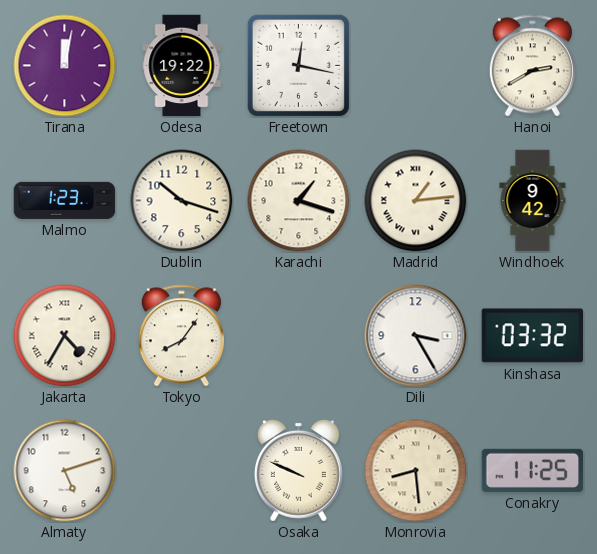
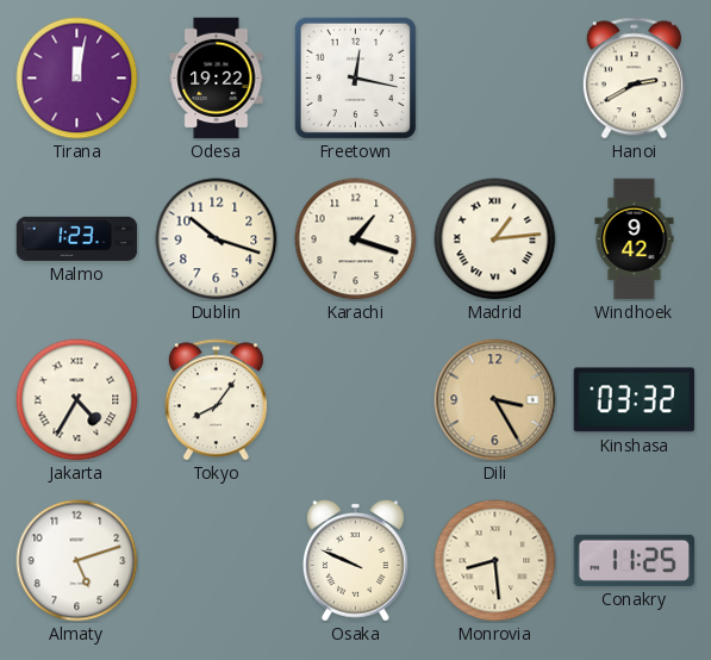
Dili dial: white -> champagne
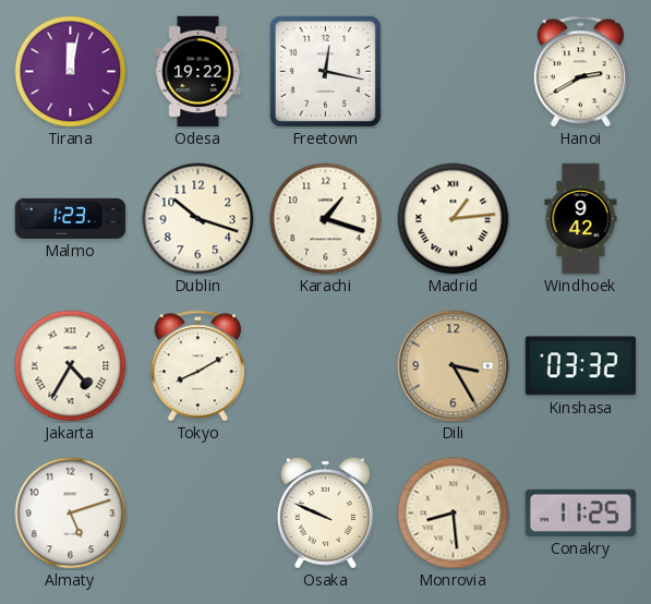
Tokyo: 8:06 -> 8:10
